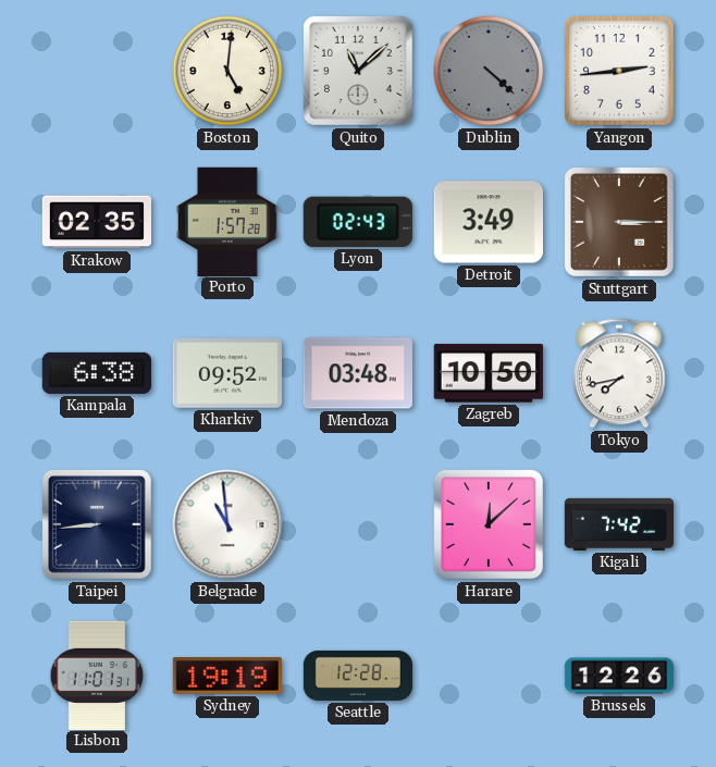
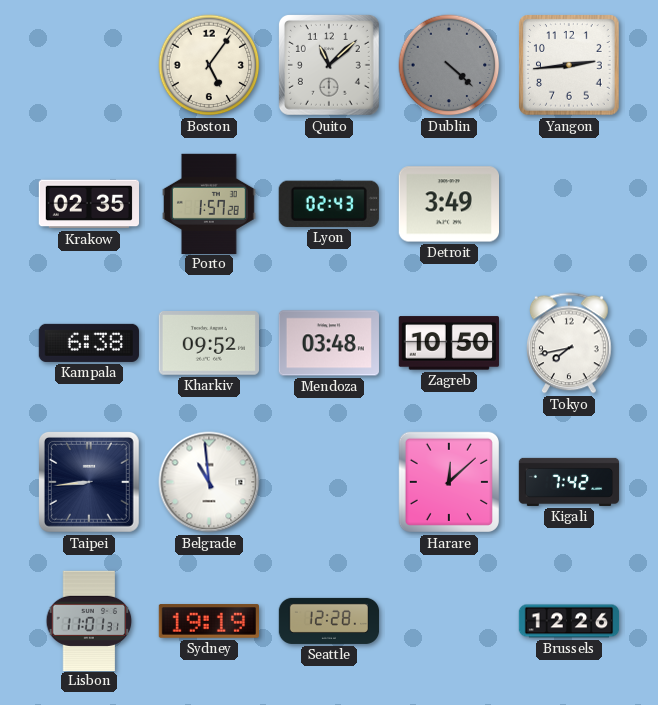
Boston: 5:01 -> 5:06
Stuttgart: 3:15 -> none
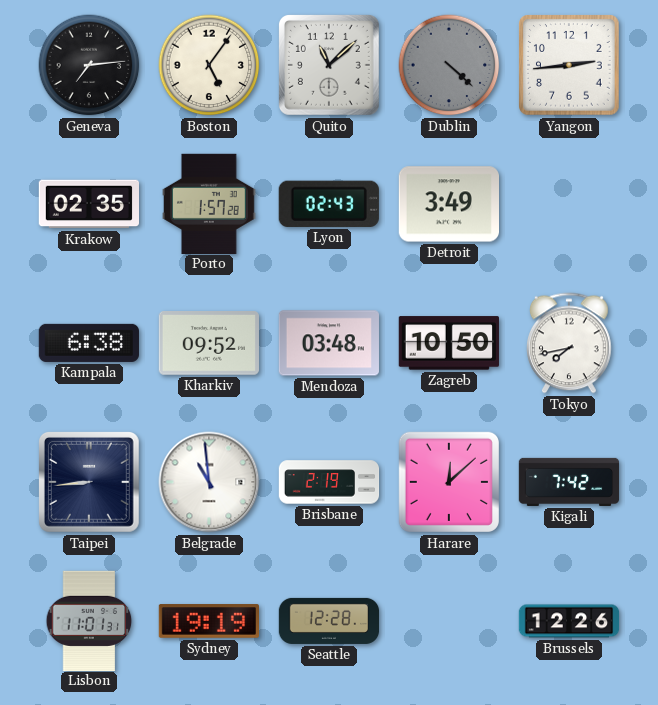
Geneva: none -> 7:14
Brisbane: none -> 2:19
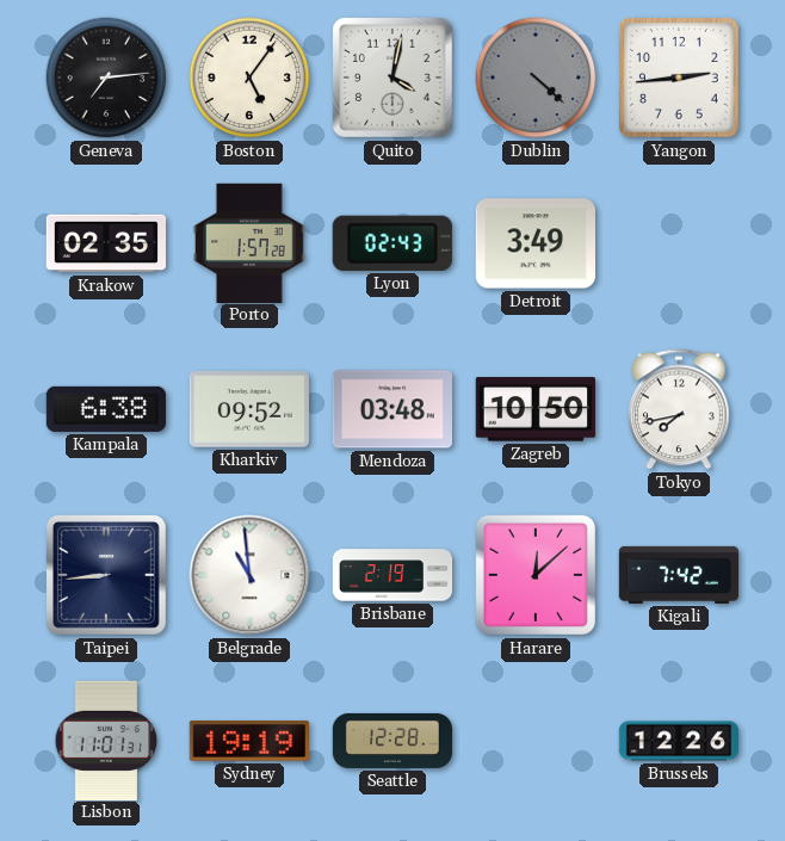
Quito: 11:08 -> 4:02
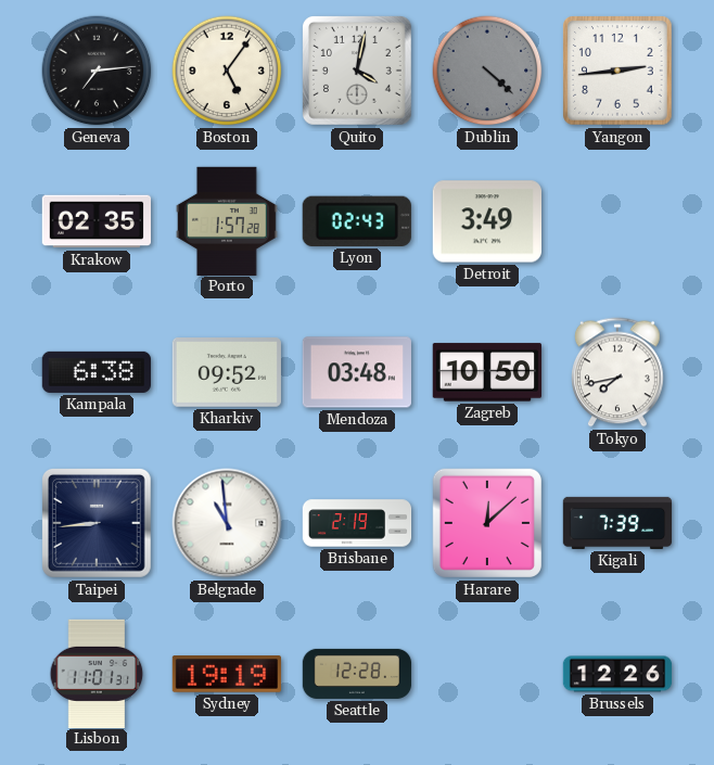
Kigali: 7:42 -> 7:39
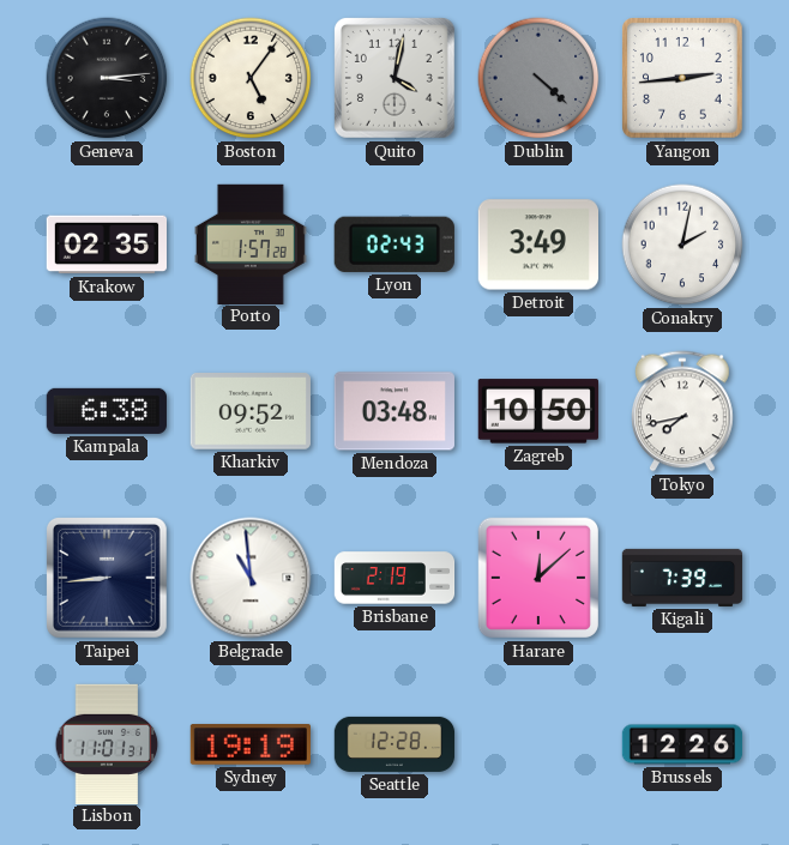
Geneva: 7:14 -> 3:14
Conakry: none -> 2:02
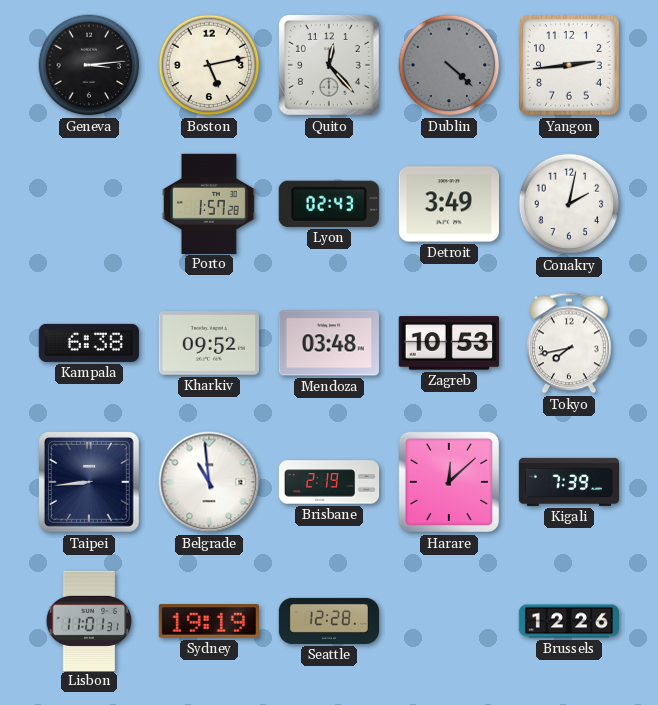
Boston: 5:06 -> 5:13
Quito: 4:02 -> 12:23
Krakow: 02:35 -> none
Zagreb: 10:50 -> 10:53
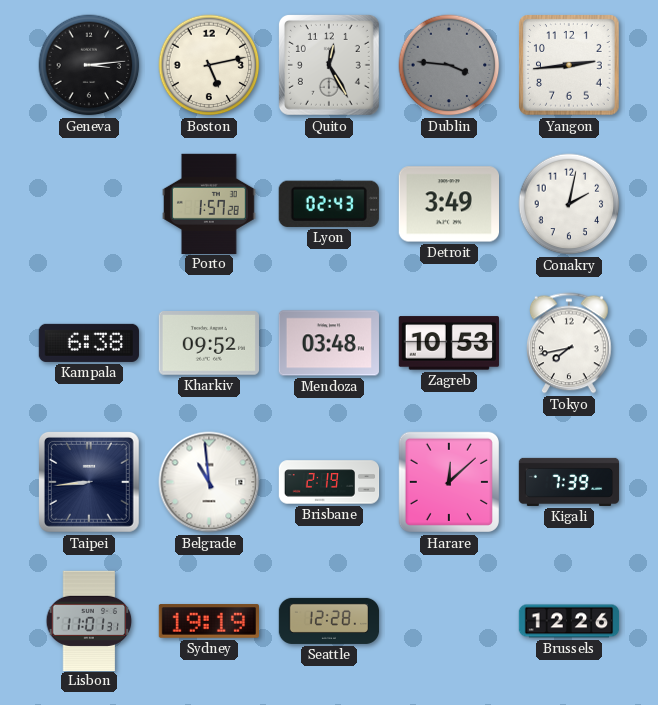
Quito: 12:23 -> 12:25
Dublin: 4:22 -> 3:46
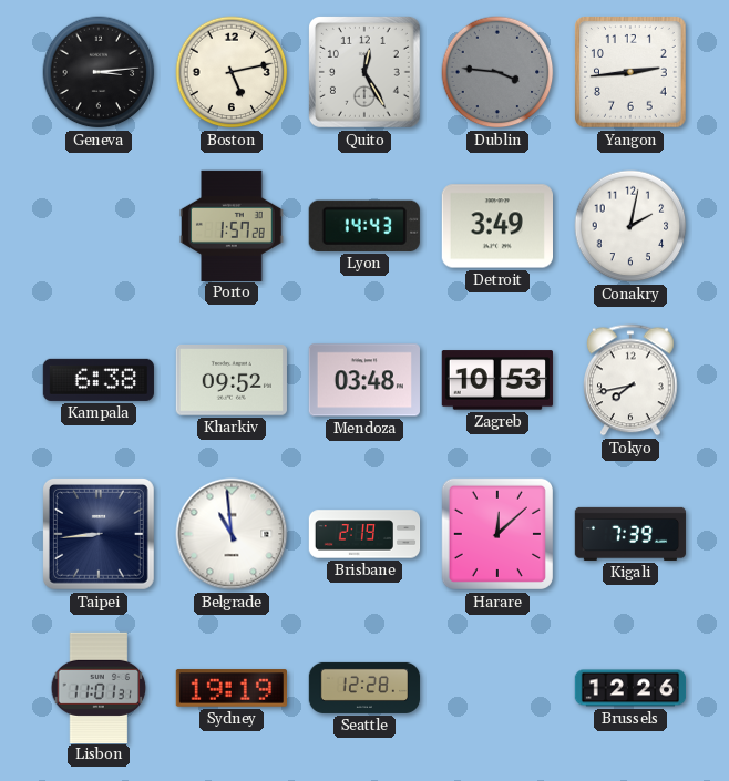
Lyon: 02:43 -> 14:43
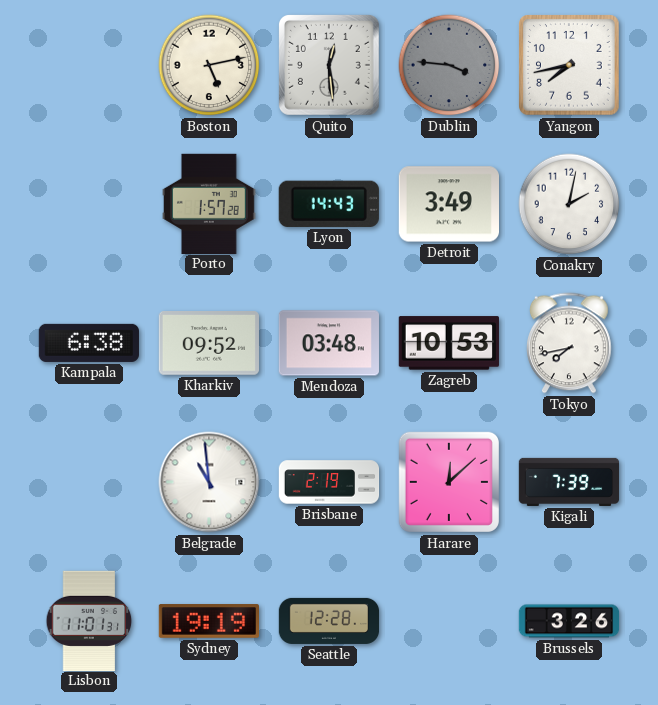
Geneva: 3:14 -> none
Quito: 12:25 -> 12:29
Yangon: 2:44 -> 7:43
Taipei: 8:44 -> none
Brussels: 12:26 -> 3:26
